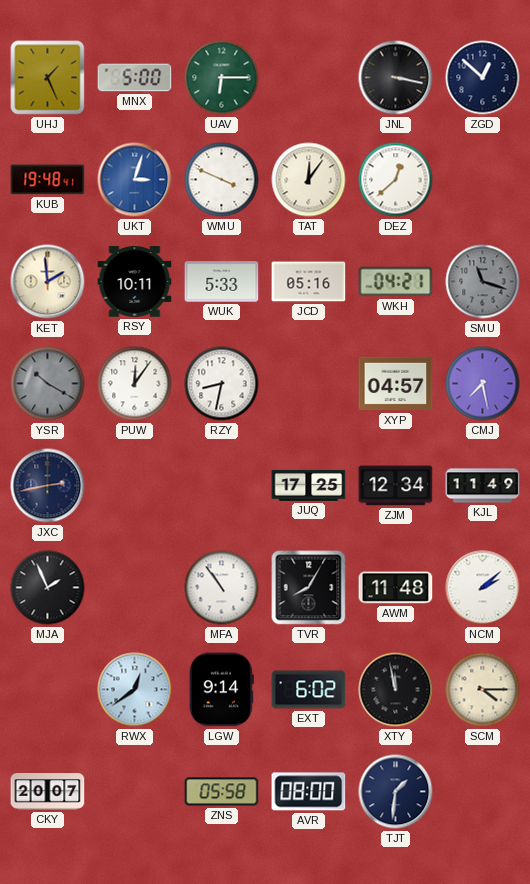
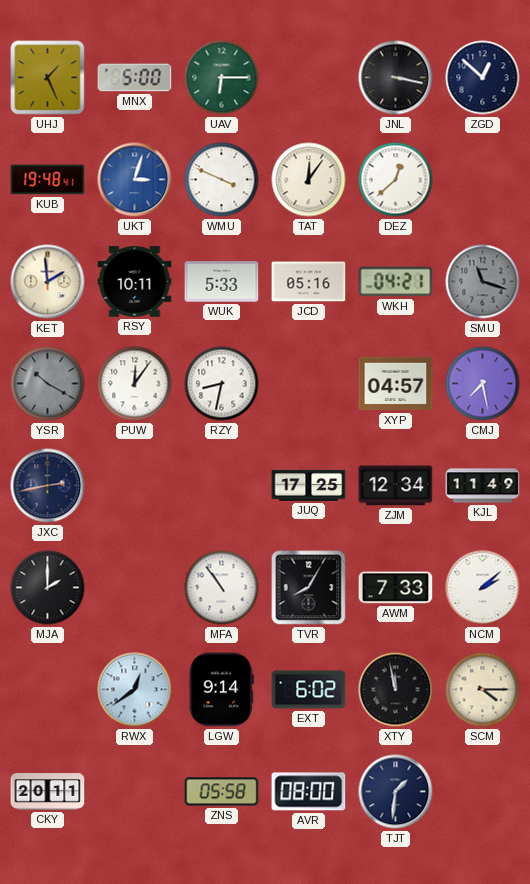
MJA: 1:56 -> 2:00
AWM: 11:48 -> 7:33
CKY: 20:07 -> 20:11
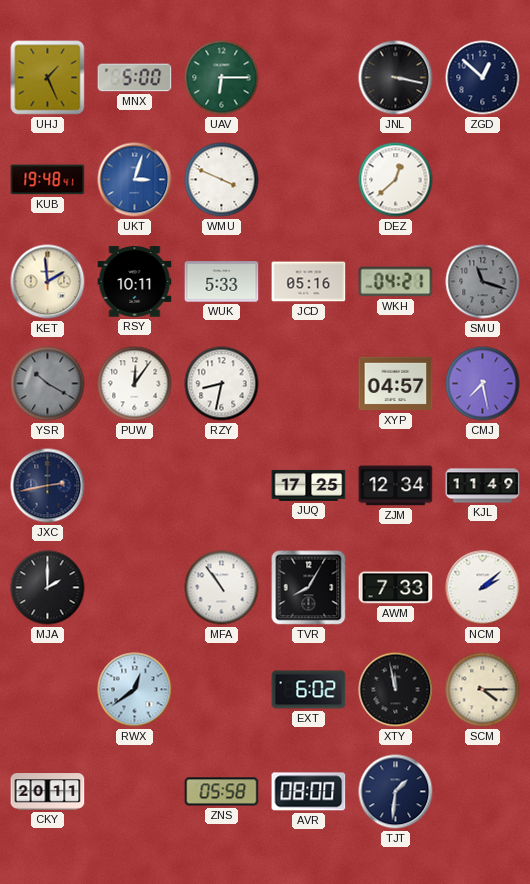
TAT: 12:06 -> none
LGW: 9:14 -> none
